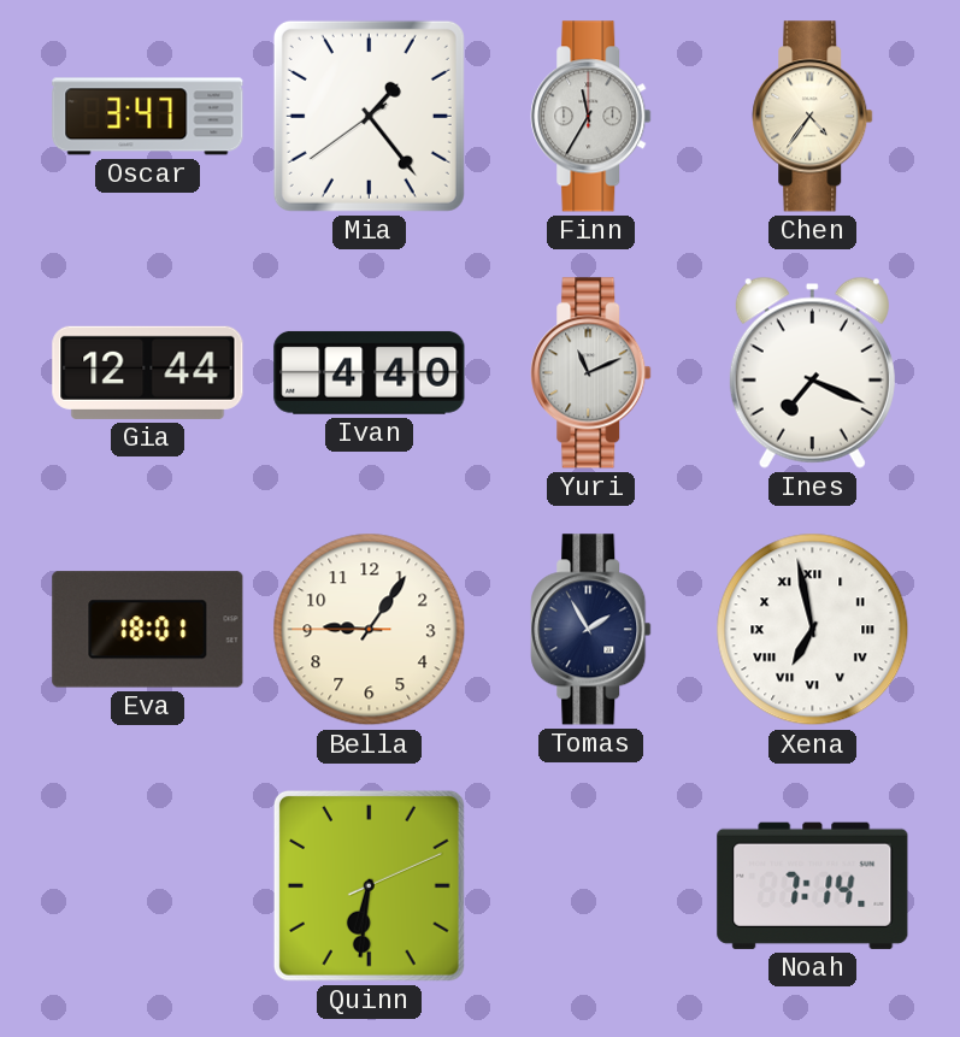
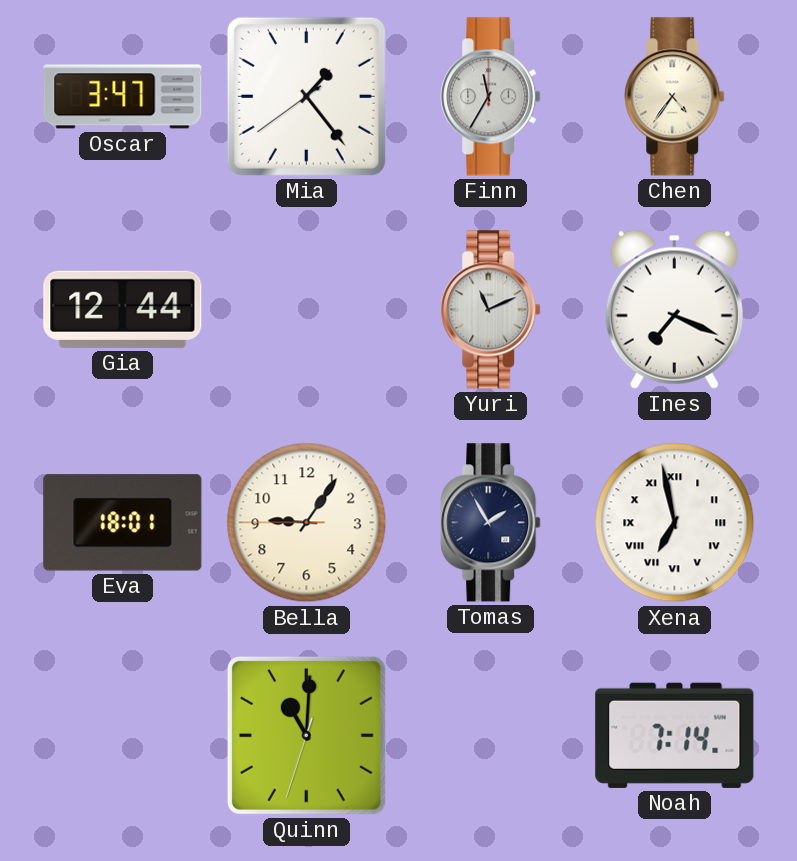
Ivan: 4:40 -> none
Quinn: 6:31 -> 11:00
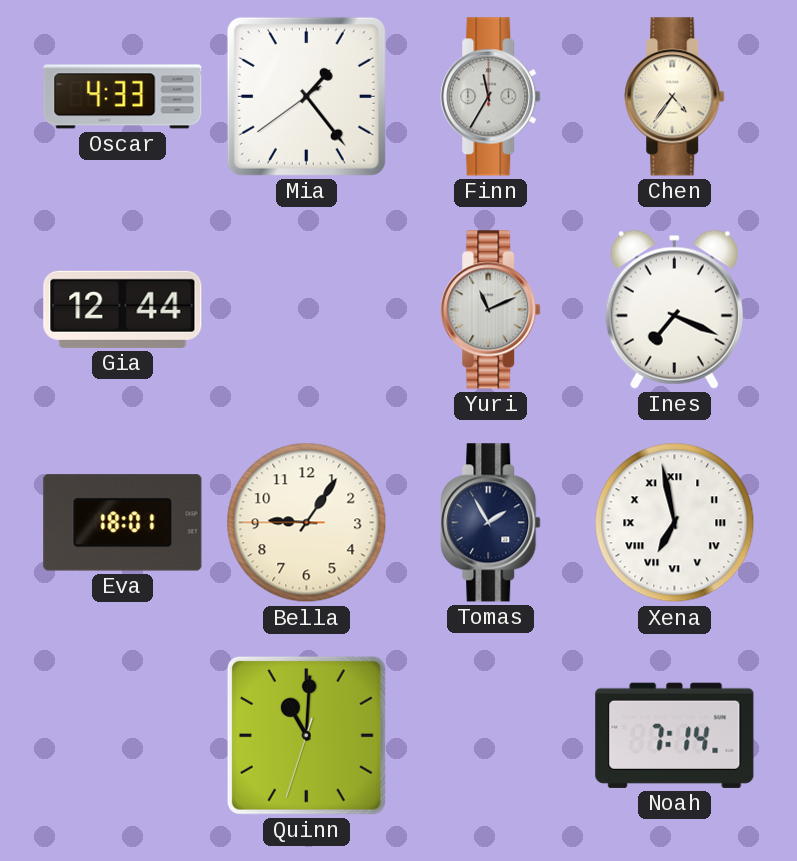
Oscar: 3:47 -> 4:33
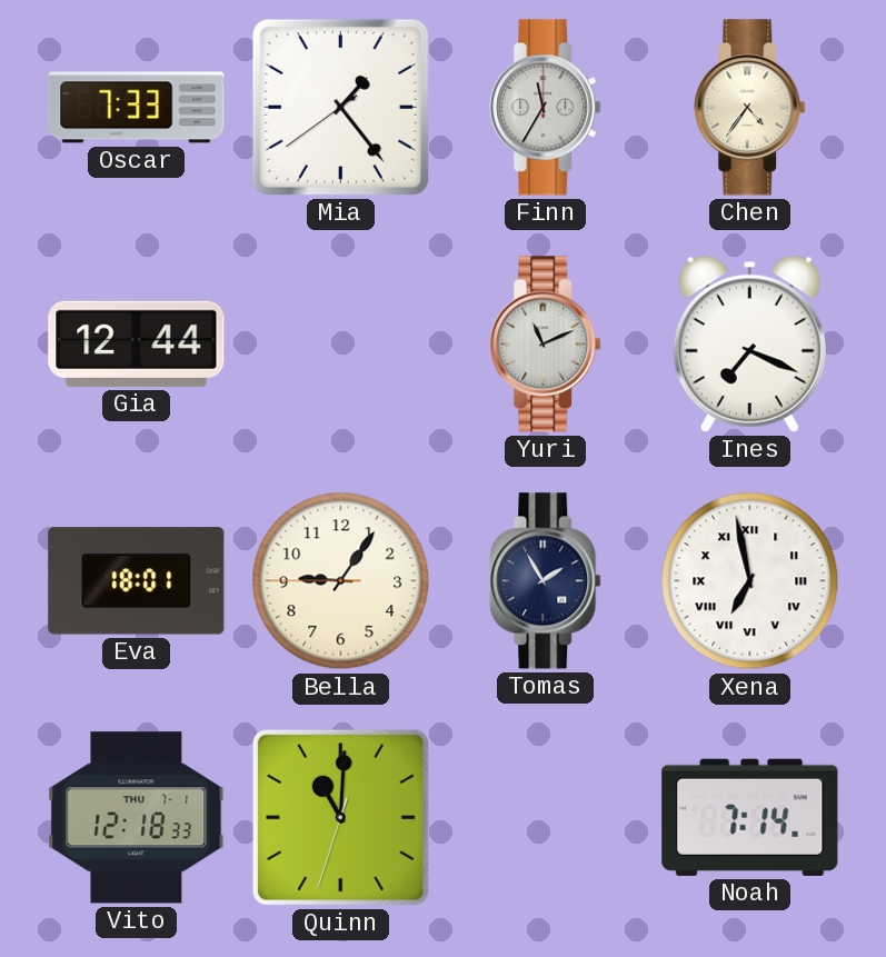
Oscar: 4:33 -> 7:33
Vito: none -> 12:18
